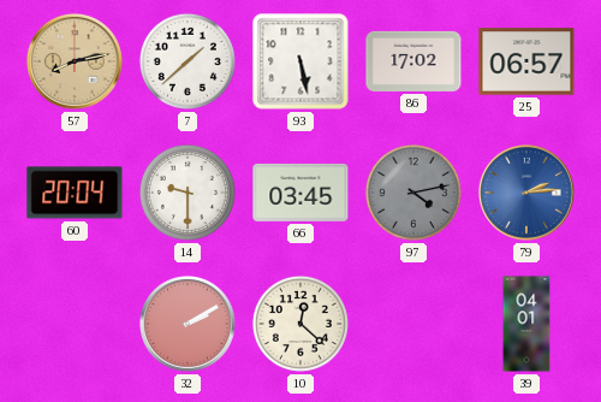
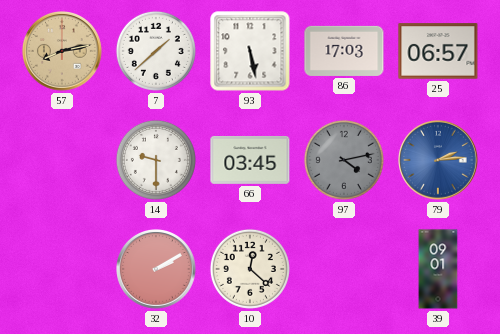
86: 17:02 -> 17:03
60: 20:04 -> none
39: 04:01 -> 09:01
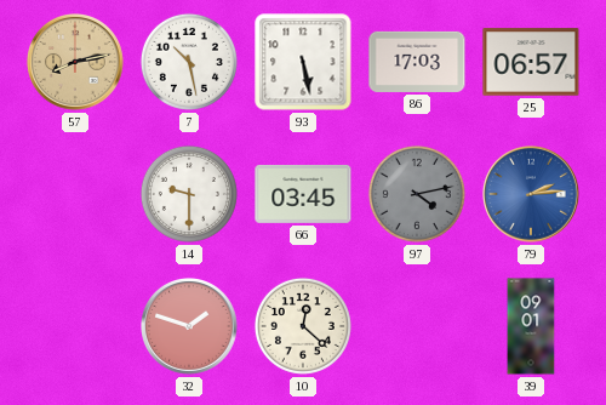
7: 1:38 -> 10:28
32: 2:10 -> 1:48
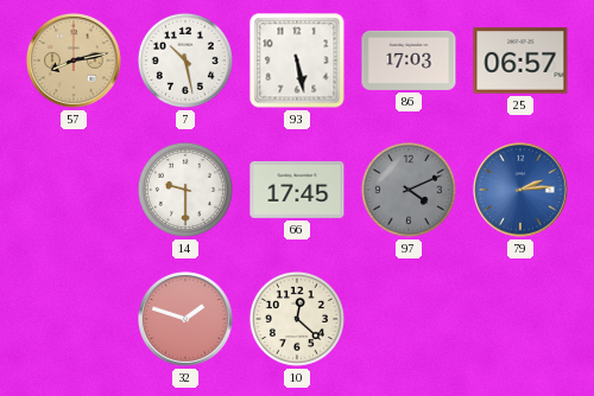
66: 03:45 -> 17:45
97: 4:13 -> 4:11
39: 09:01 -> none
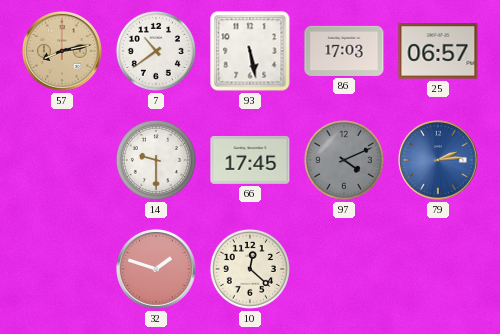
7: 10:28 -> 10:39
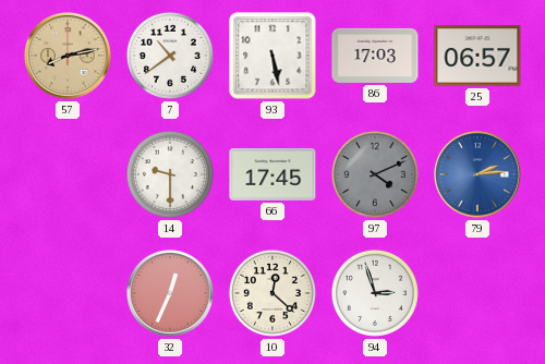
32: 1:48 -> 12:34
94: none -> 2:57
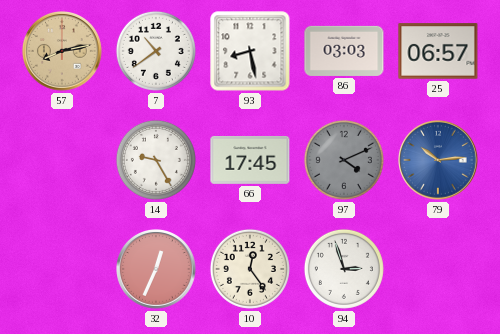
93: 5:28 -> 8:28
86: 17:03 -> 03:03
14: 9:30 -> 9:25
79: 2:14 -> 10:14
10: 12:22 -> 12:24
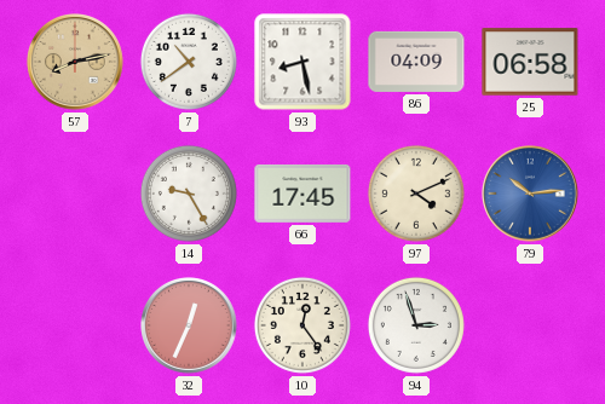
86: 03:03 -> 04:09
25: 06:57 -> 06:58
97 dial: grey -> cream
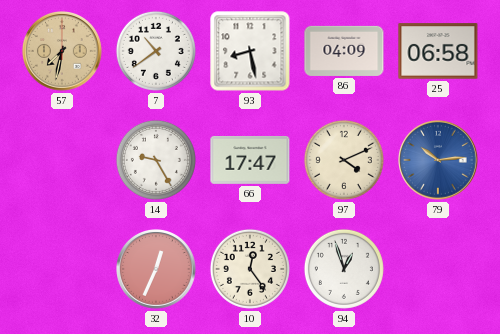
57: 8:13 -> 7:32
66: 17:45 -> 17:47
94: 2:57 -> 12:57
